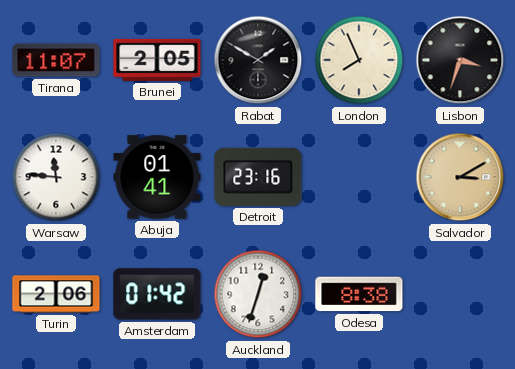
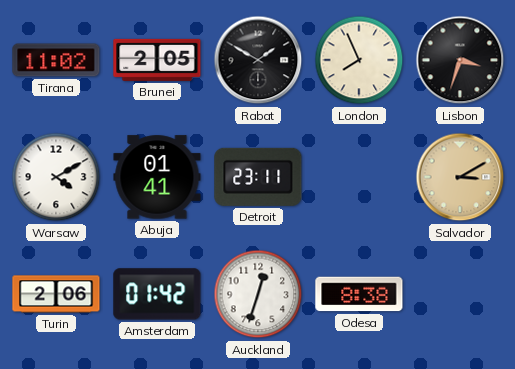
Tirana: 11:07 -> 11:02
Warsaw: 11:46 -> 4:10
Detroit: 23:16 -> 23:11
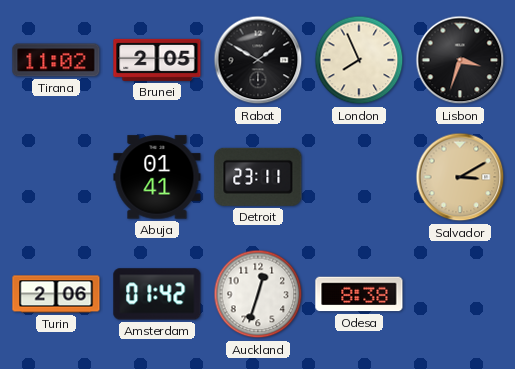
Warsaw: 4:10 -> none
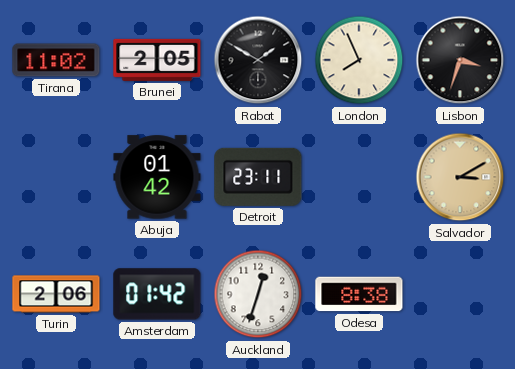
Abuja: 01:41 -> 01:42
